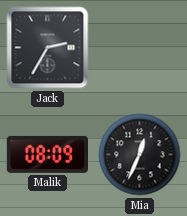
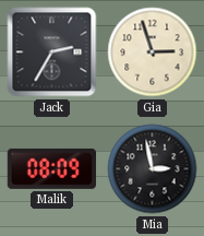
Gia: none -> 2:57
Mia: 12:34 -> 2:58
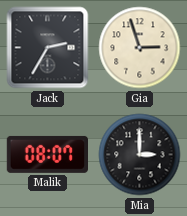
Malik: 08:09 -> 08:07
Mia: 2:58 -> 3:00
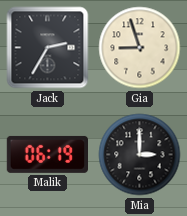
Gia: 2:57 -> 8:57
Malik: 08:07 -> 06:19
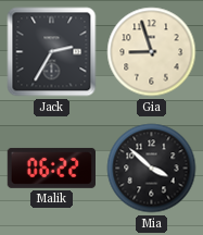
Malik: 06:19 -> 06:22
Mia: 3:00 -> 3:52
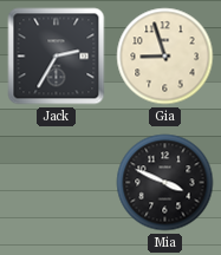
Malik: 06:22 -> none
Mia: 3:52 -> 3:49
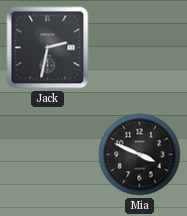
Jack: 2:35 -> 2:32
Gia: 8:57 -> none
